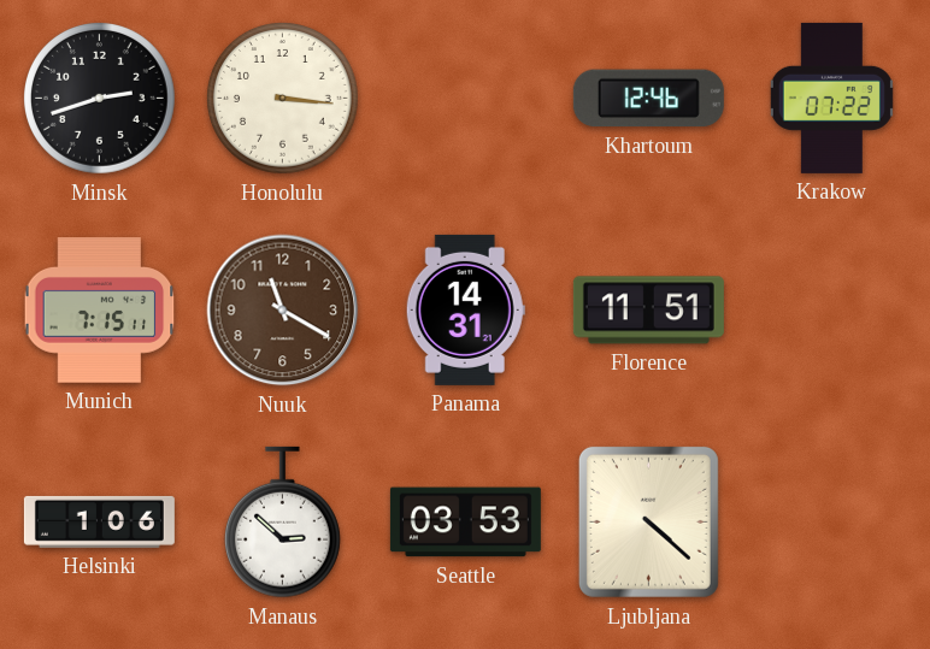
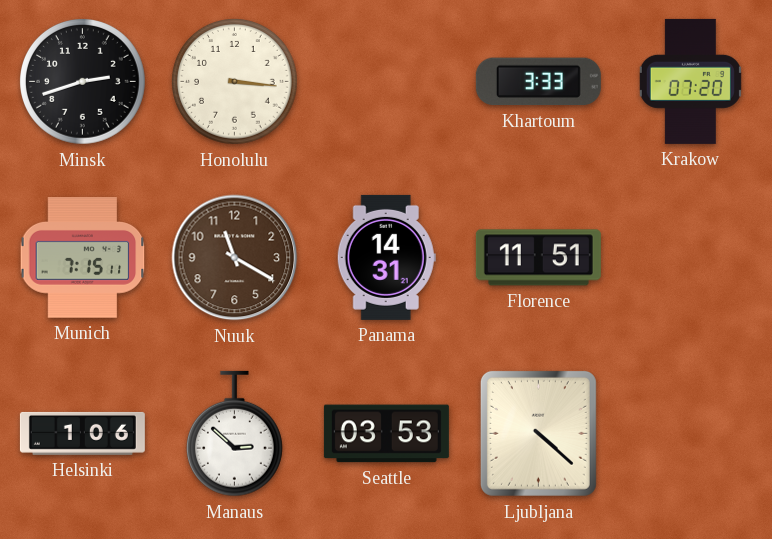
Khartoum: 12:46 -> 3:33
Krakow: 07:22 -> 07:20
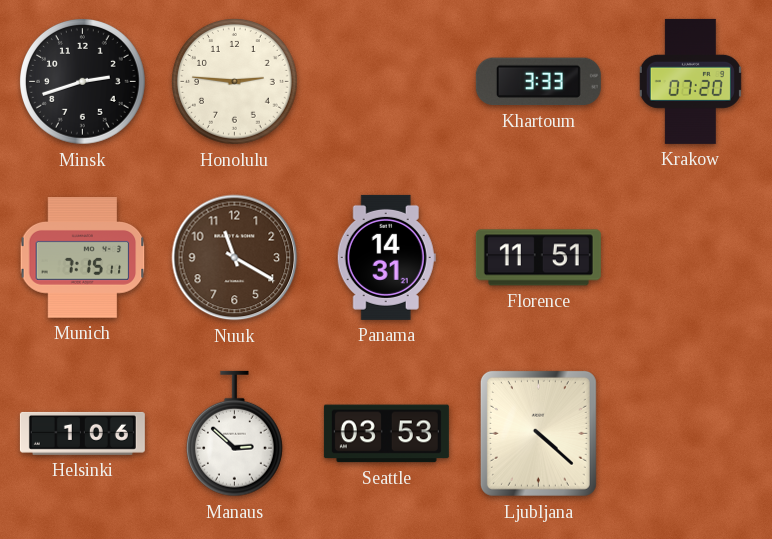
Honolulu: 3:16 -> 2:46
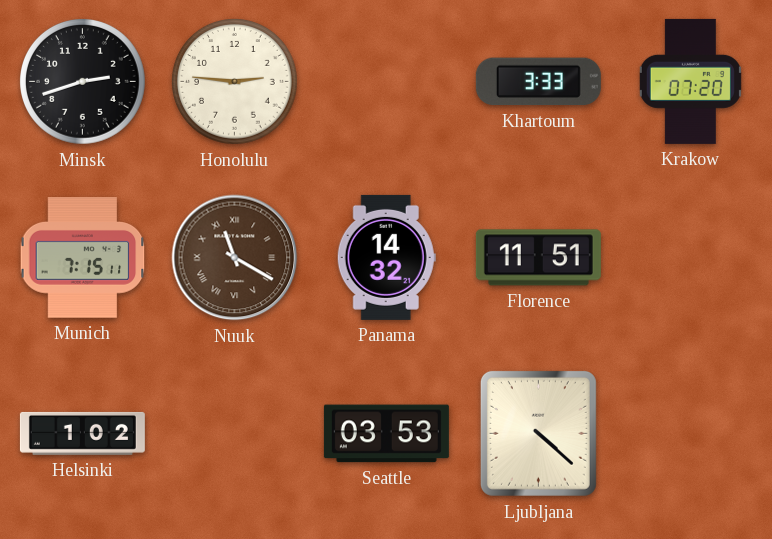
Nuuk numerals: Arabic -> Roman
Panama: 14:31 -> 14:32
Helsinki: 1:06 -> 1:02
Manaus: 2:52 -> none
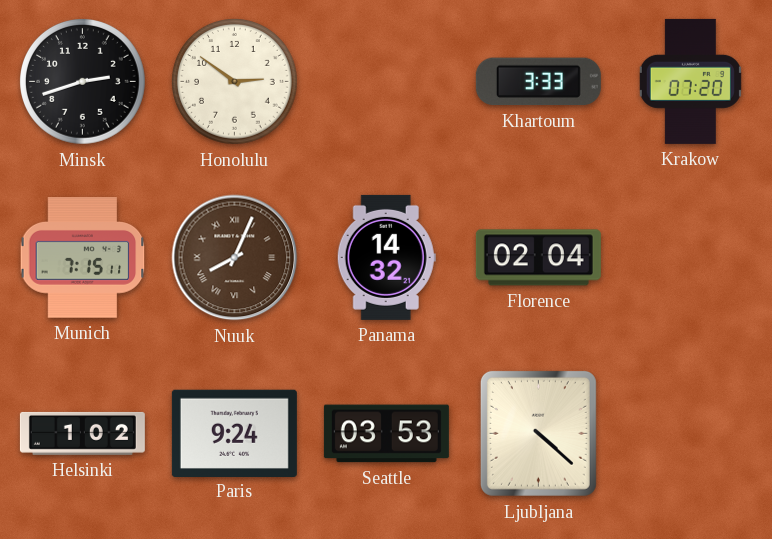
Honolulu: 2:46 -> 2:51
Nuuk: 11:20 -> 8:04
Florence: 11:51 -> 02:04
Paris: none -> 9:24
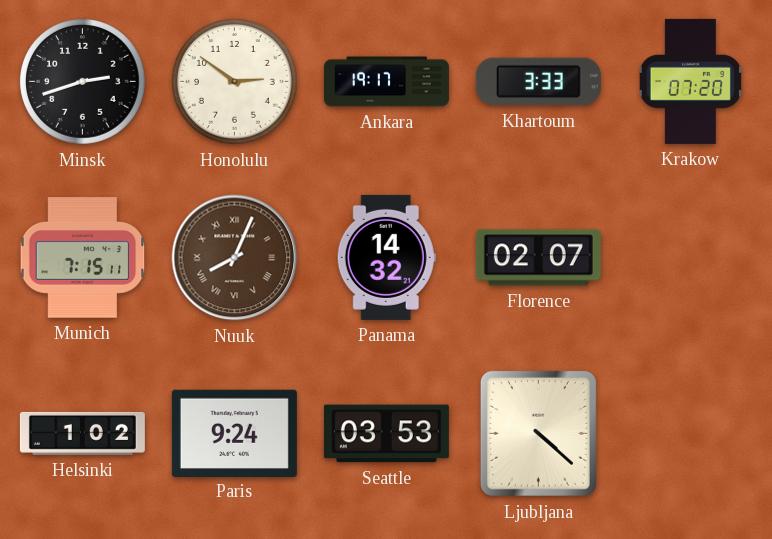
Ankara: none -> 19:17
Florence: 02:04 -> 02:07
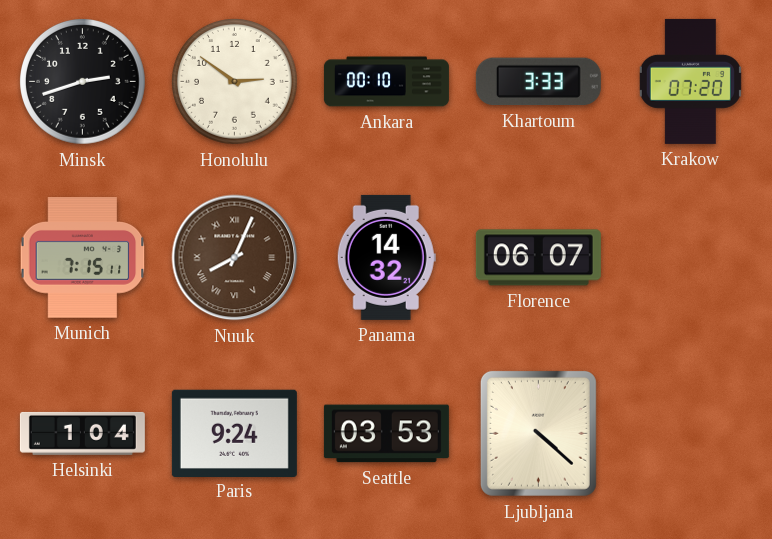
Ankara: 19:17 -> 00:10
Florence: 02:07 -> 06:07
Helsinki: 1:02 -> 1:04
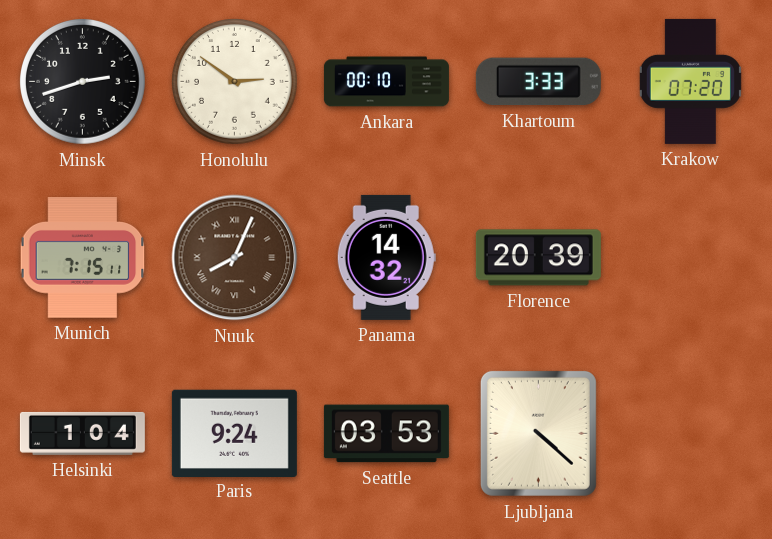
Florence: 06:07 -> 20:39
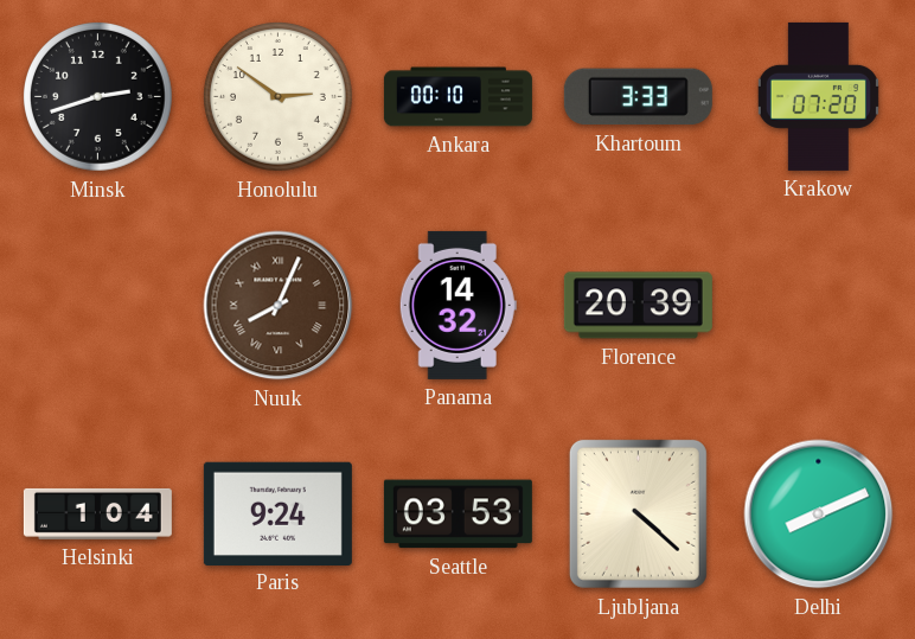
Munich: 7:15 -> none
Delhi: none -> 8:11
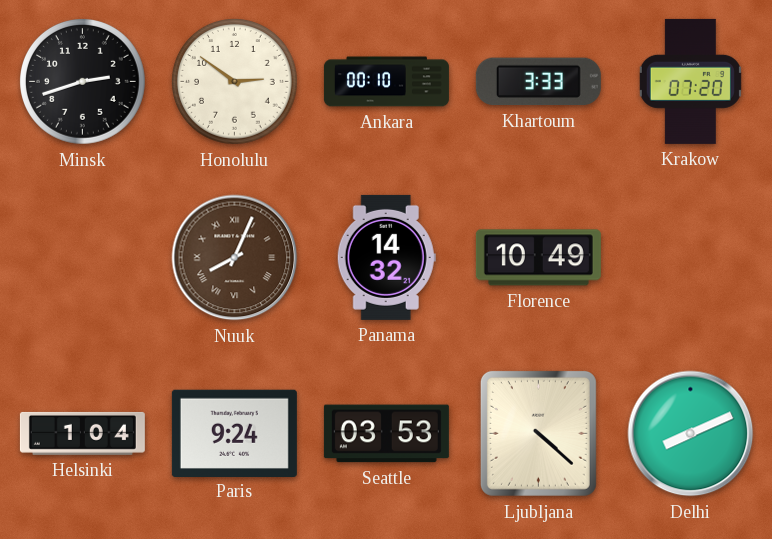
Florence: 20:39 -> 10:49
